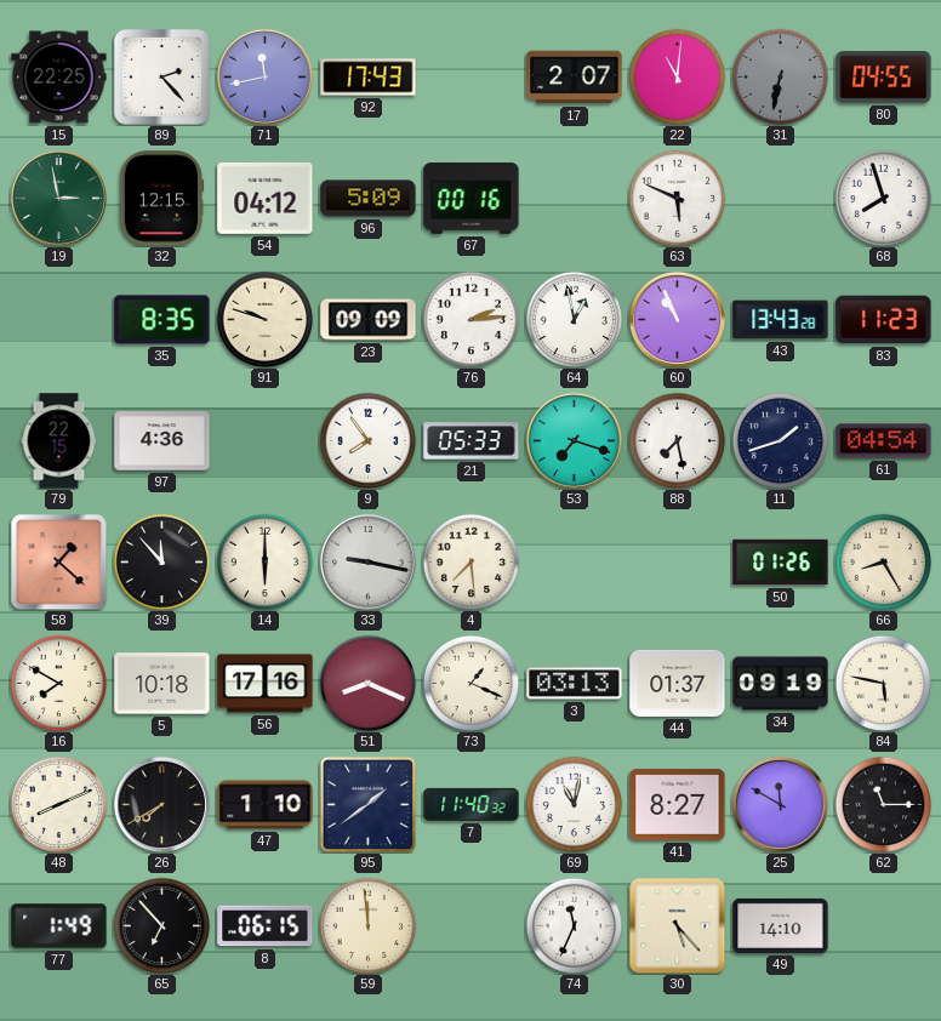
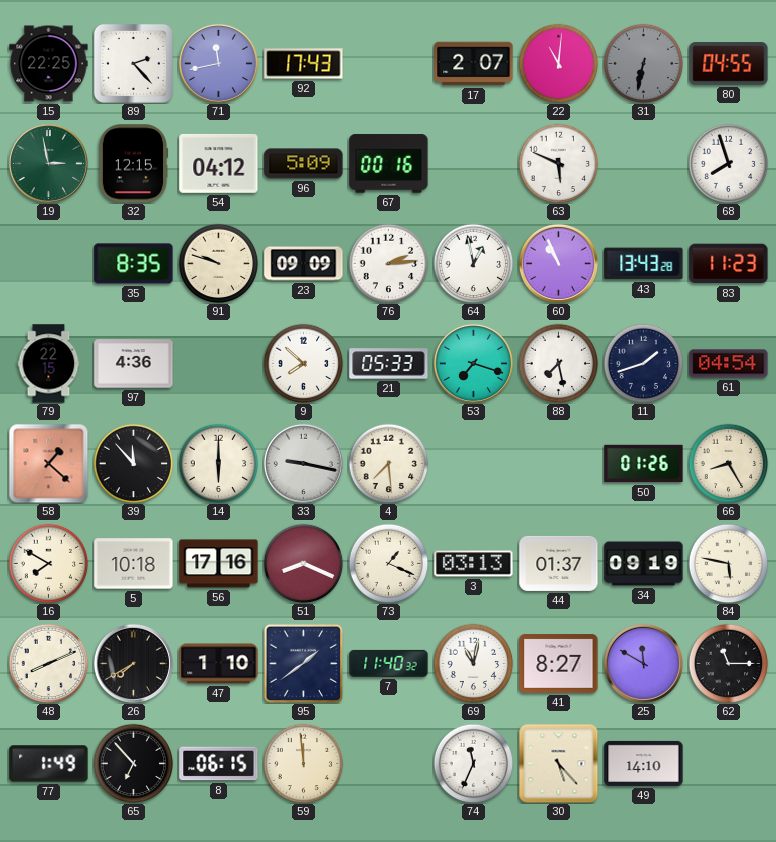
9: 7:54 -> 7:52
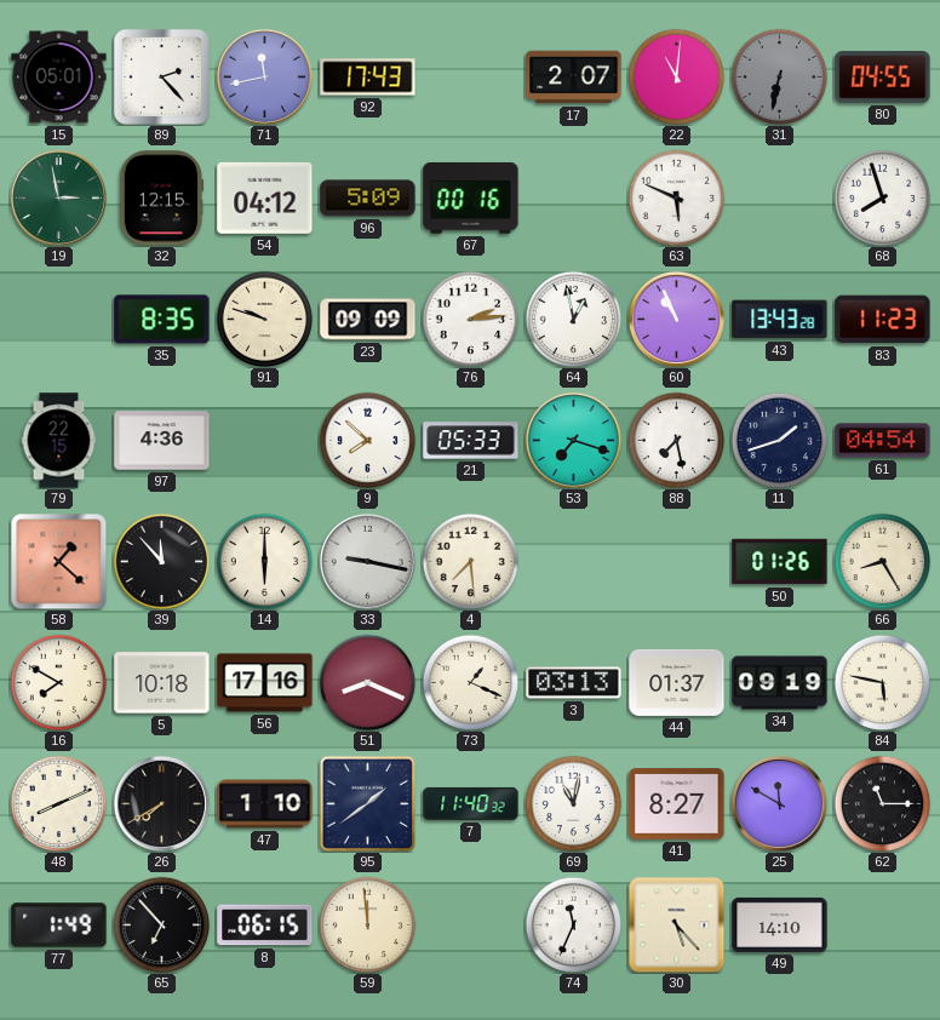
15: 22:25 -> 05:01
